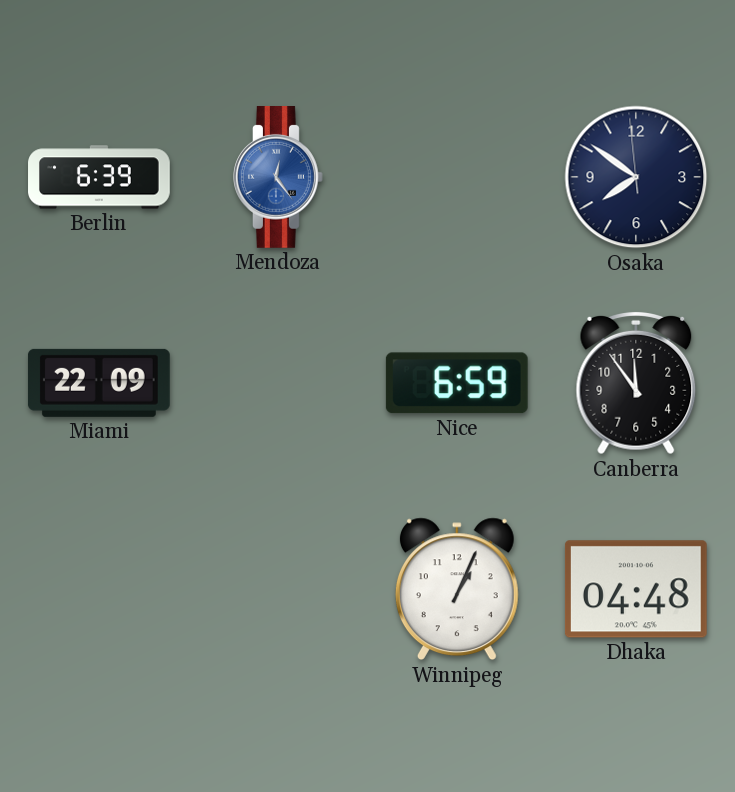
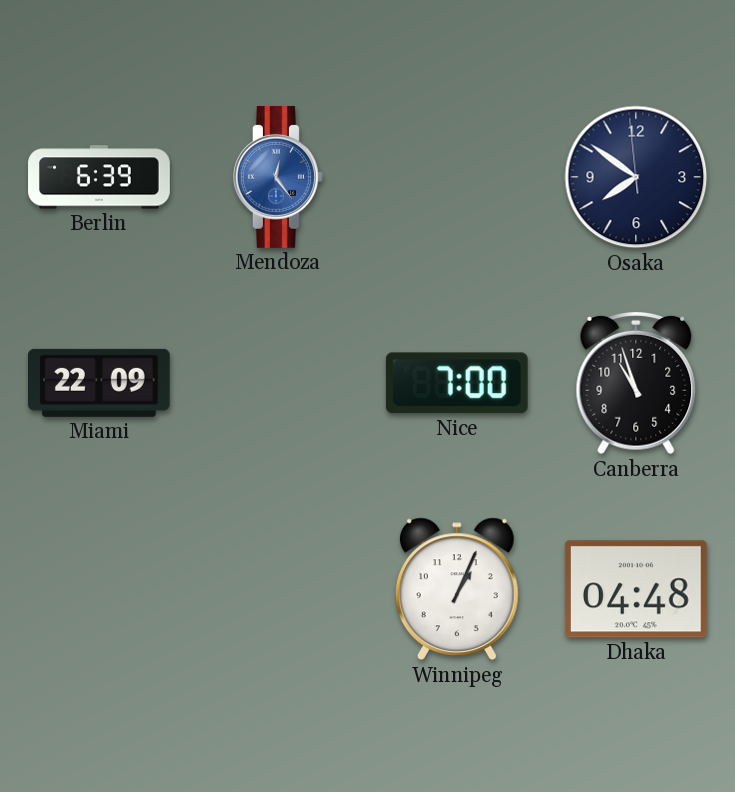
Nice: 6:59 -> 7:00
Canberra: 11:54 -> 10:57
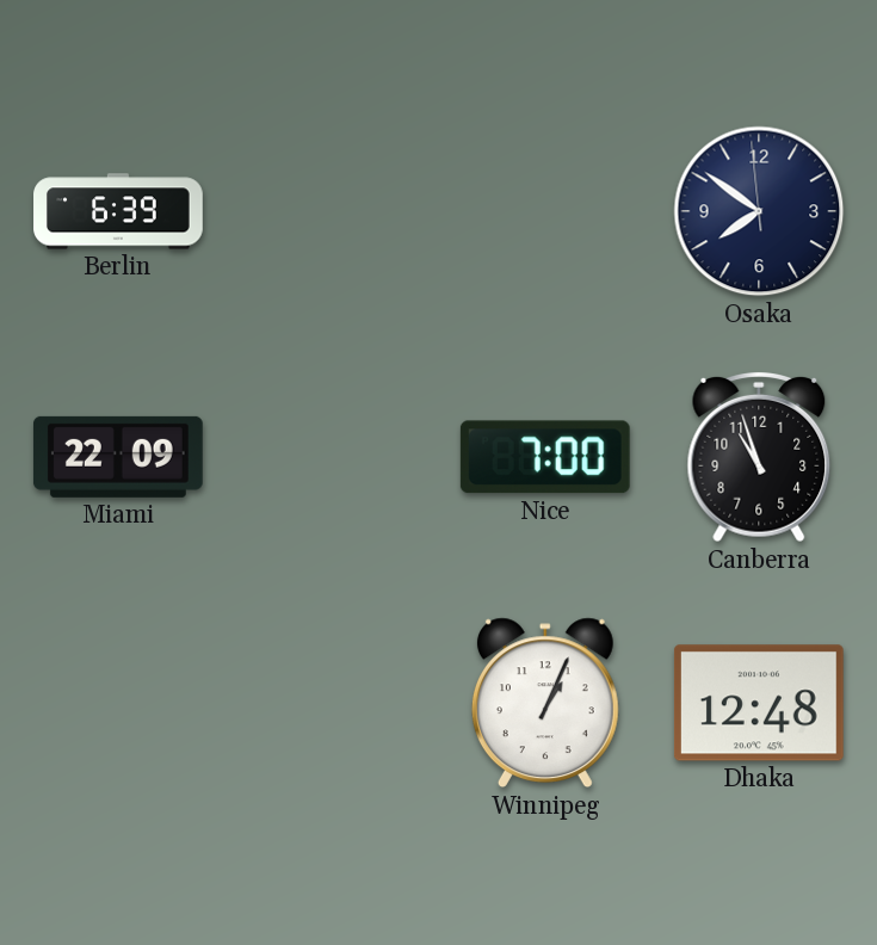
Mendoza: 12:24 -> none
Dhaka: 04:48 -> 12:48
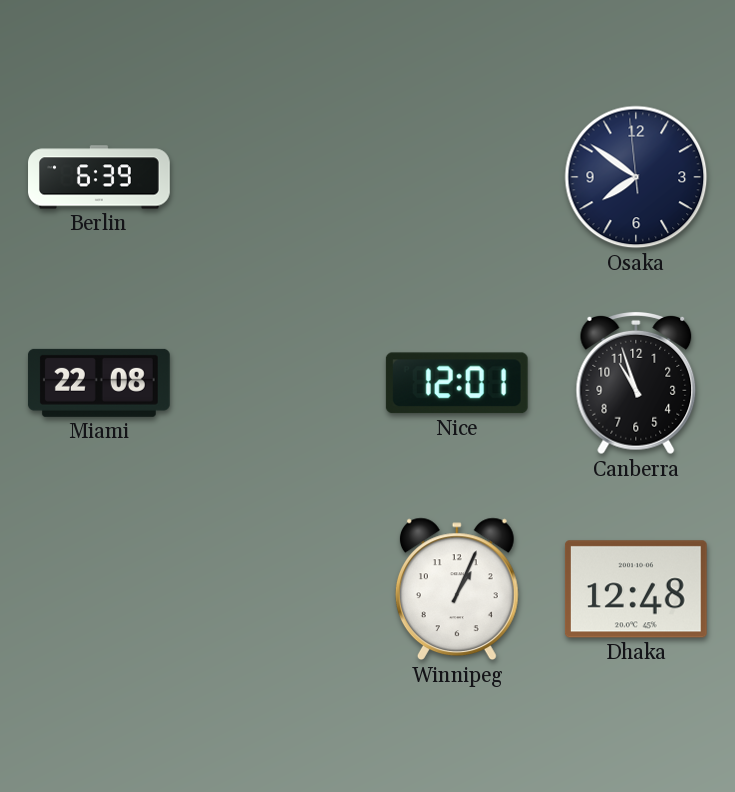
Miami: 22:09 -> 22:08
Nice: 7:00 -> 12:01
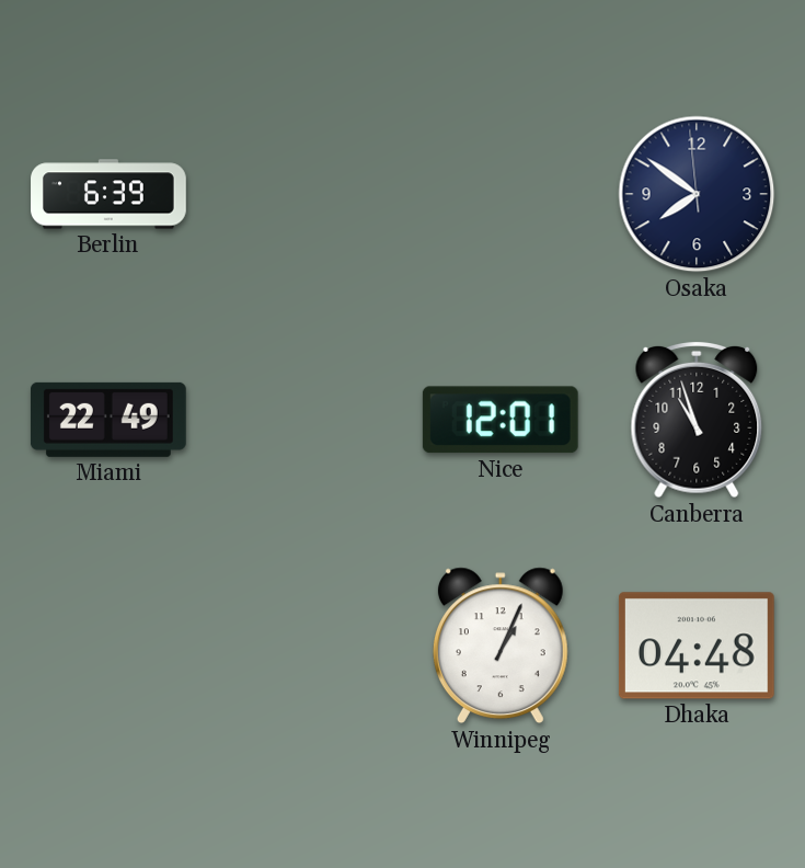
Miami: 22:08 -> 22:49
Dhaka: 12:48 -> 04:48
